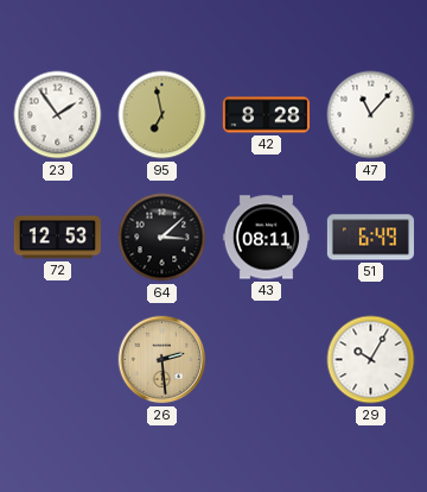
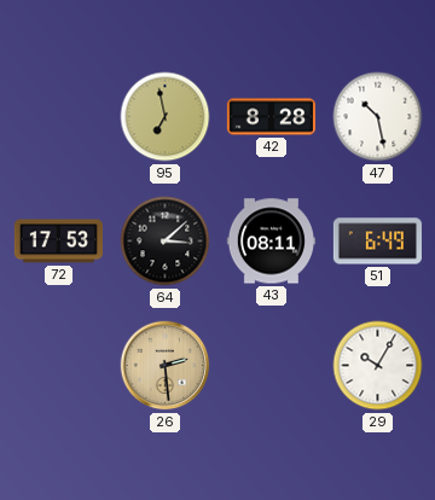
23: 1:54 -> none
47: 11:07 -> 10:28
72: 12:53 -> 17:53
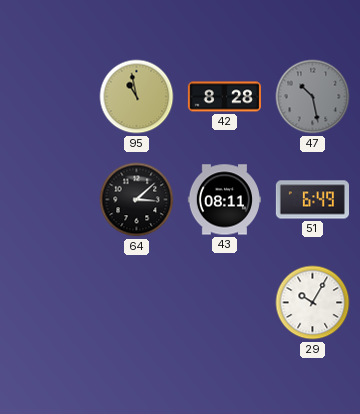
95: 6:58 -> 10:58
47 dial: white -> grey
72: 17:53 -> none
26: 2:29 -> none
